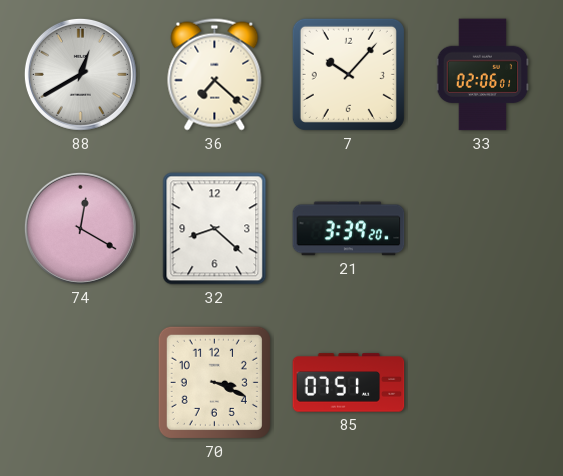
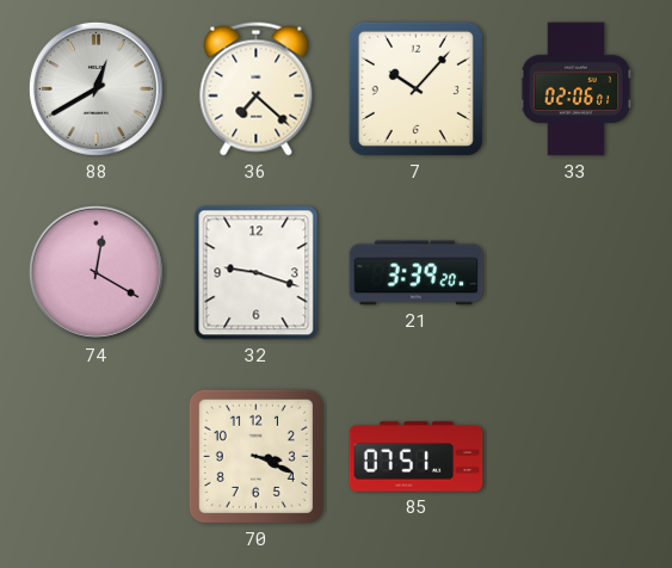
32: 8:22 -> 9:18
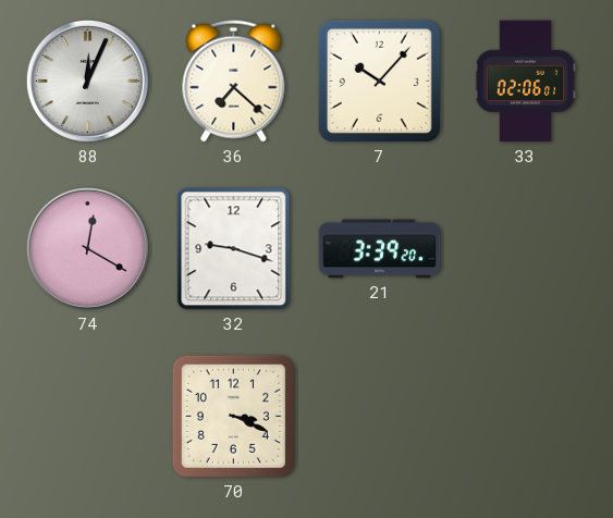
88: 12:40 -> 12:04
85: 07:51 -> none
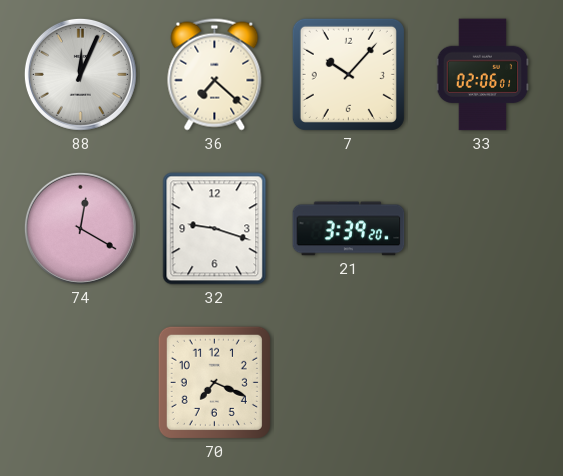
70: 3:19 -> 7:19
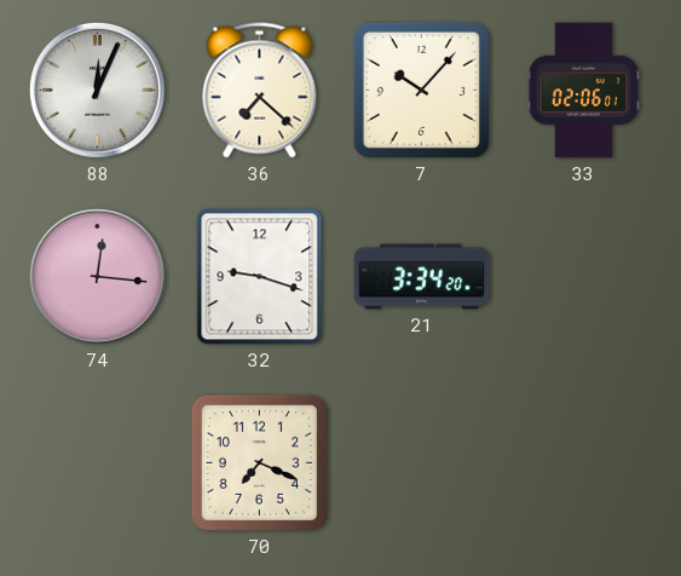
74: 12:20 -> 12:16
21: 3:39 -> 3:34
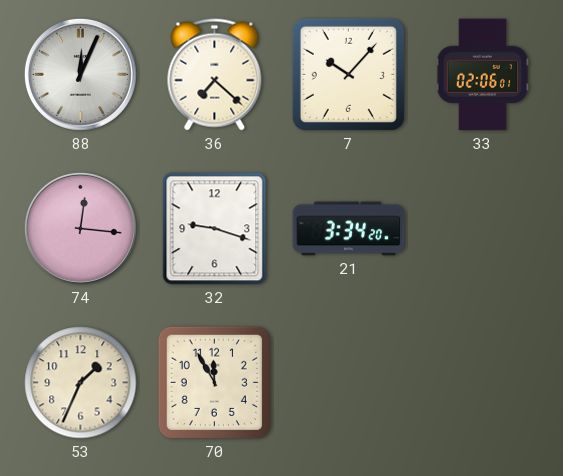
53: none -> 1:34
70: 7:19 -> 11:55
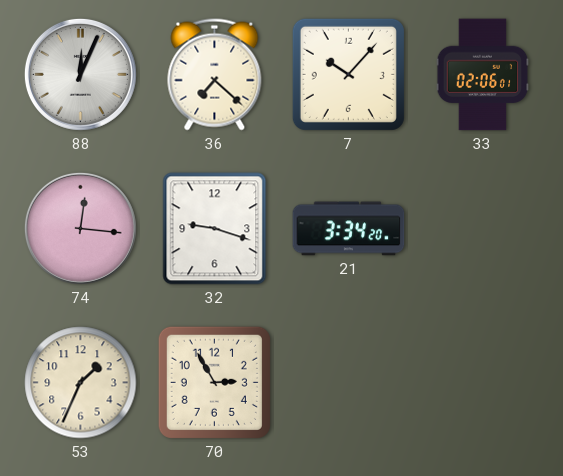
70: 11:55 -> 2:55
